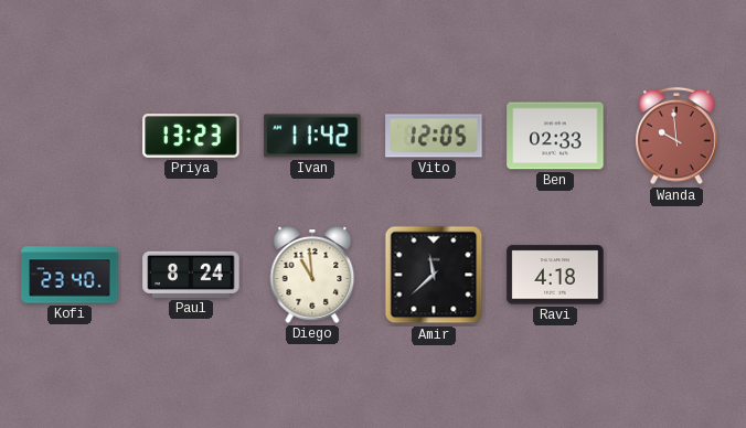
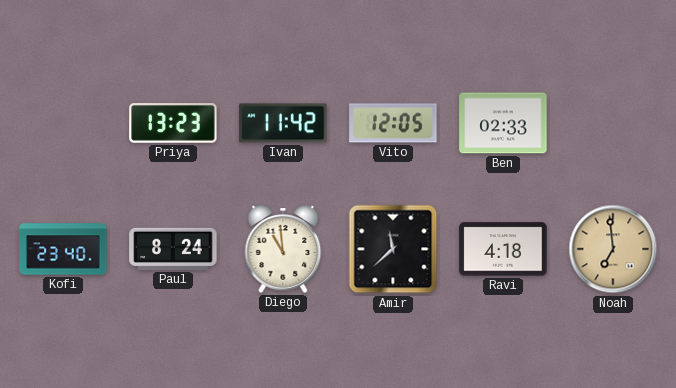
Wanda: 9:59 -> none
Noah: none -> 6:59
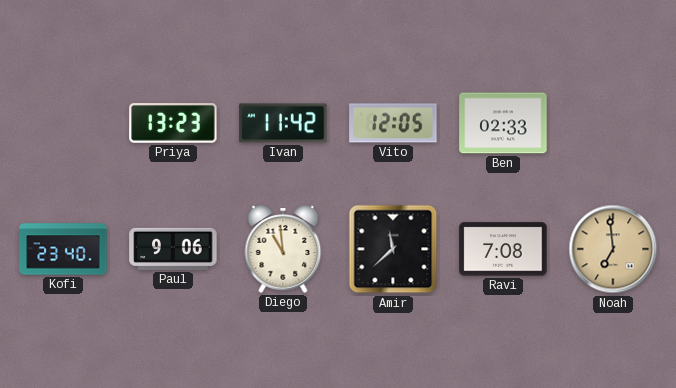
Paul: 8:24 -> 9:06
Ravi: 4:18 -> 7:08
